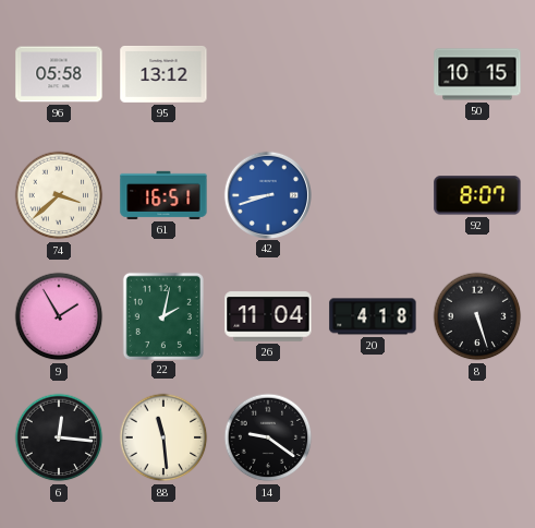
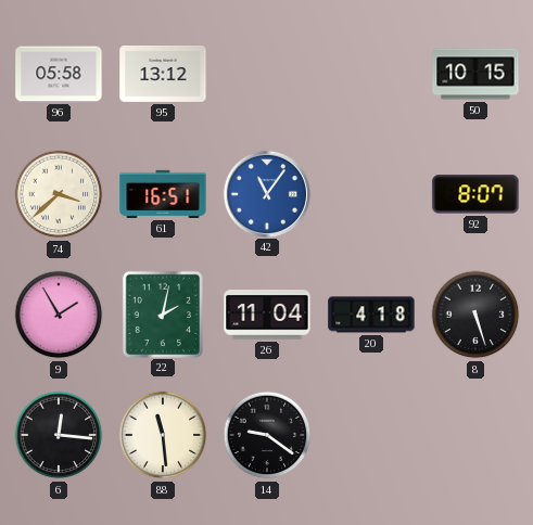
42: 8:42 -> 11:06
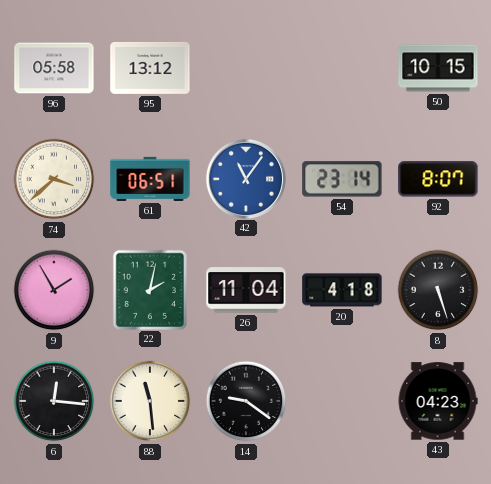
61: 16:51 -> 06:51
54: none -> 23:14
43: none -> 04:23
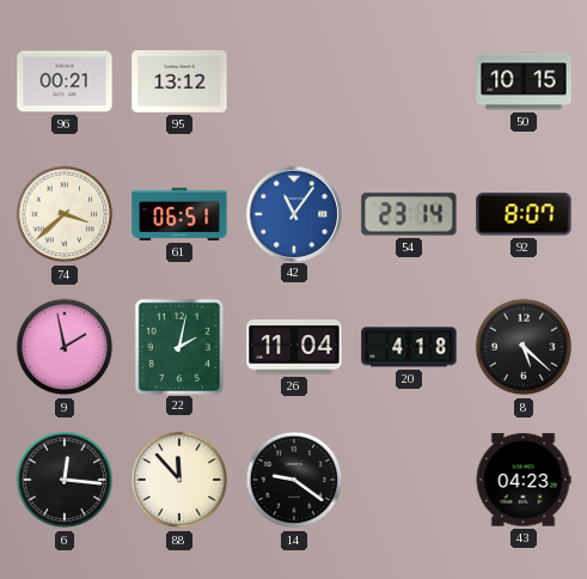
96: 05:58 -> 00:21
9: 1:55 -> 1:58
8: 5:27 -> 5:22
88: 11:29 -> 11:53
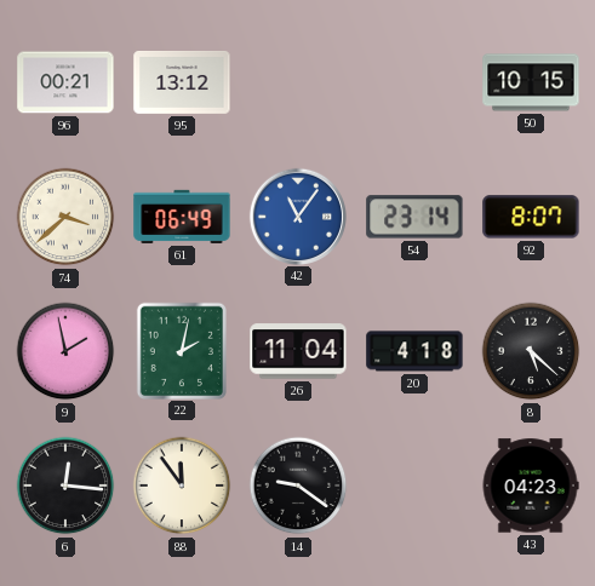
61: 06:51 -> 06:49
88: 11:53 -> 11:54
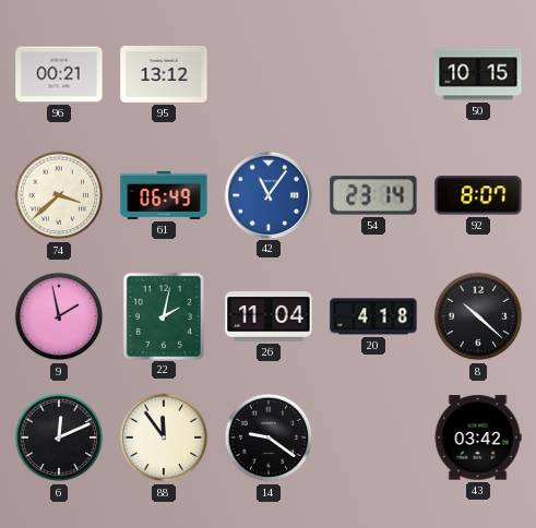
8: 5:22 -> 10:22
6: 12:16 -> 12:11
43: 04:23 -> 03:42
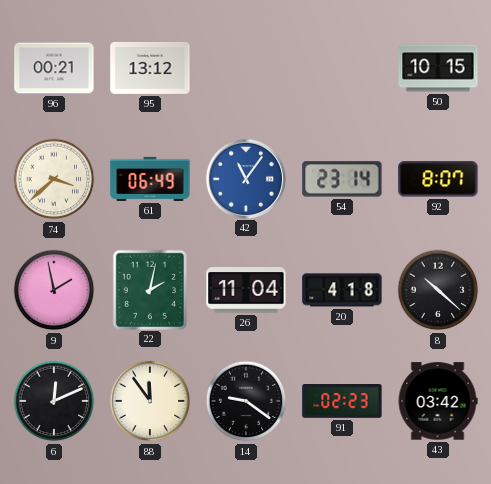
91: none -> 02:23
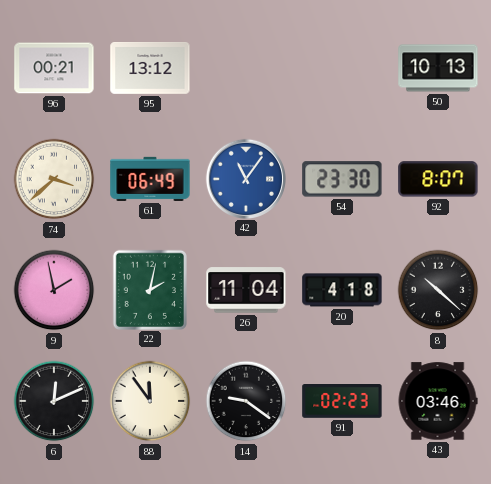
50: 10:15 -> 10:13
54: 23:14 -> 23:30
43: 03:42 -> 03:46
